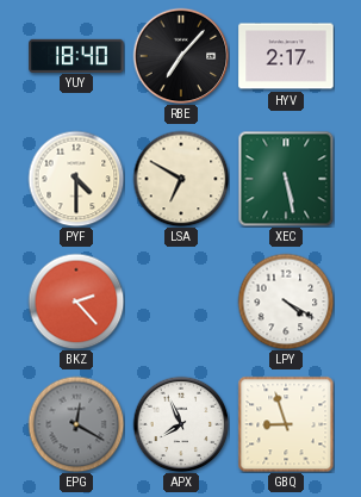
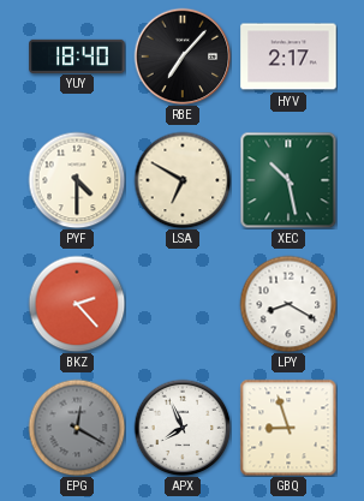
XEC: 5:28 -> 10:28
LPY: 4:20 -> 8:20
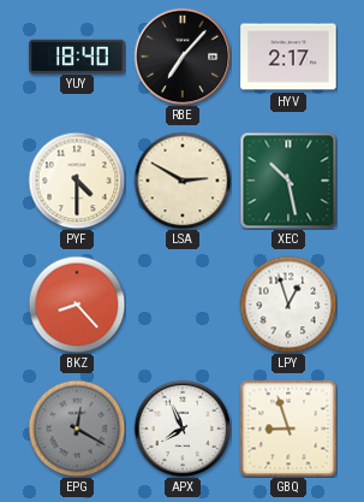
LSA: 6:50 -> 2:50
BKZ: 2:23 -> 8:23
LPY: 8:20 -> 12:57
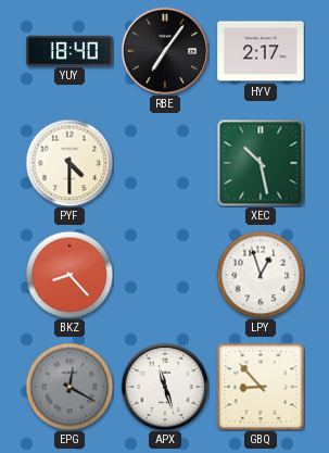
RBE: 7:07 -> 7:06
LSA: 2:50 -> none
APX: 7:56 -> 11:27
GBQ: 8:57 -> 8:53
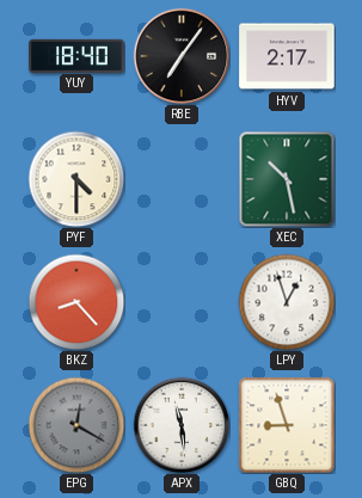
APX: 11:27 -> 11:29
GBQ: 8:53 -> 8:57
